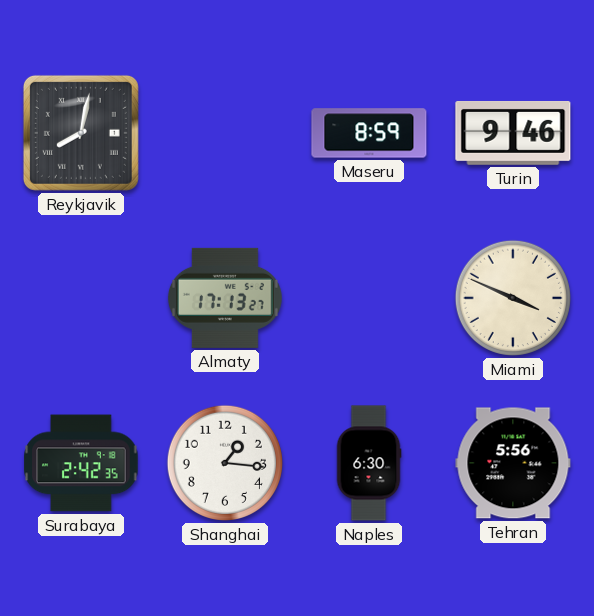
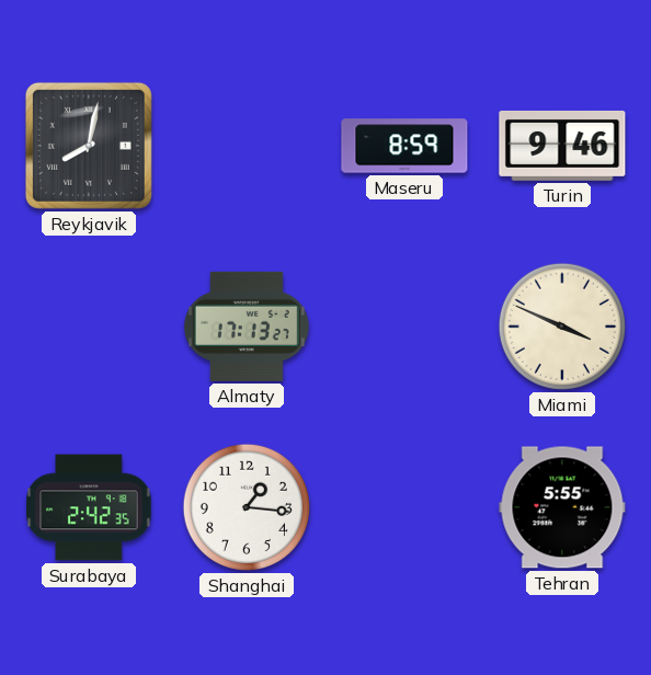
Naples: 6:30 -> none
Tehran: 5:56 -> 5:55
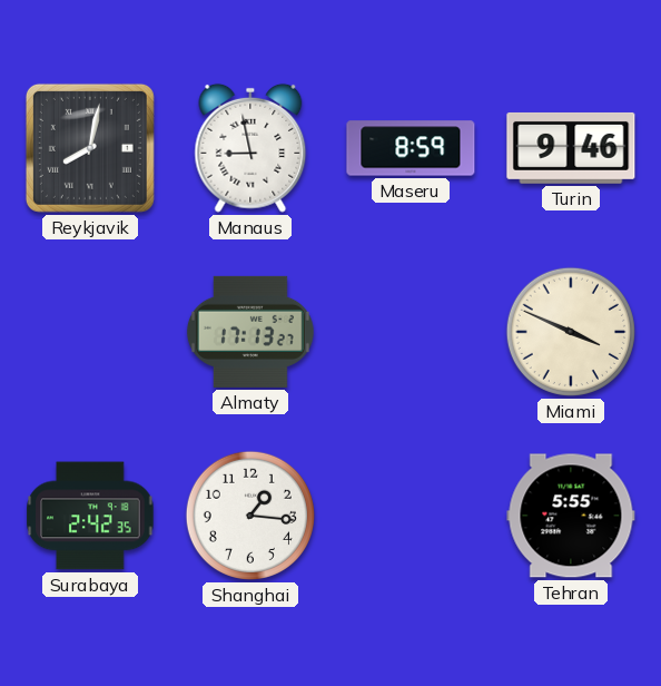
Manaus: none -> 8:58
